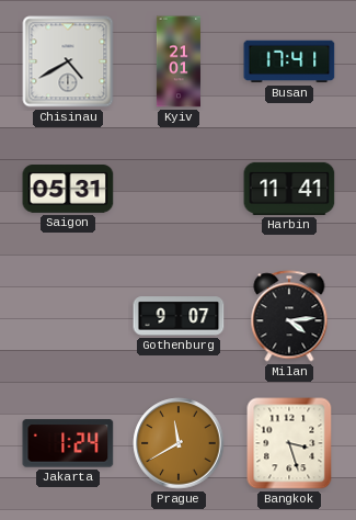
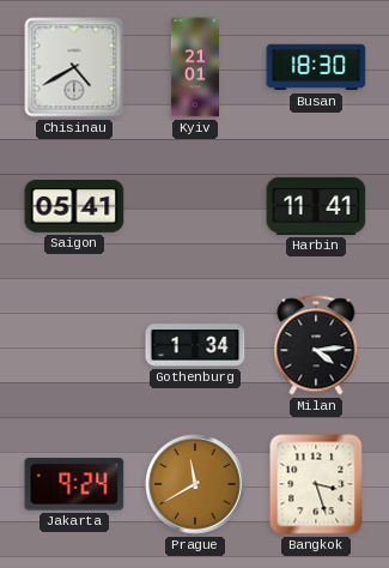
Busan: 17:41 -> 18:30
Saigon: 05:31 -> 05:41
Gothenburg: 9:07 -> 1:34
Jakarta: 1:24 -> 9:24
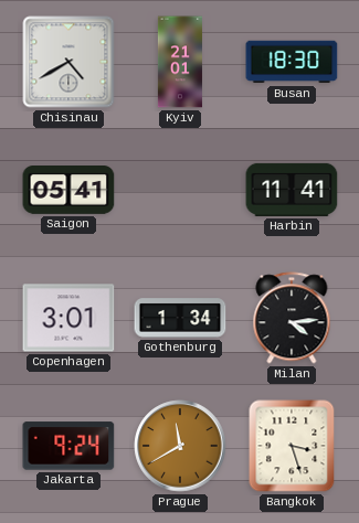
Copenhagen: none -> 3:01
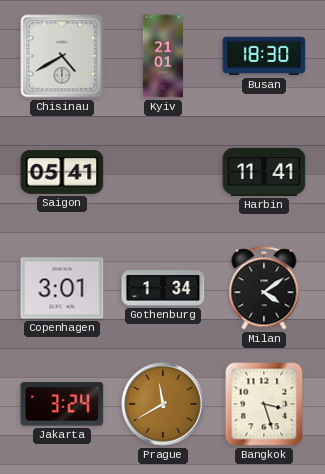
Milan: 4:14 -> 4:09
Jakarta: 9:24 -> 3:24
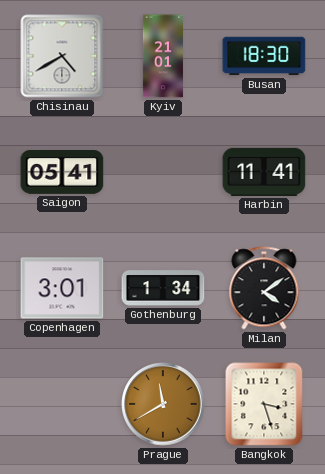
Jakarta: 3:24 -> none
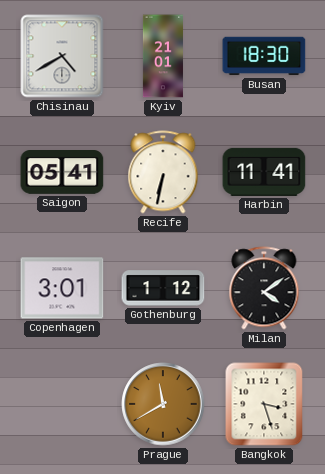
Recife: none -> 6:32
Gothenburg: 1:34 -> 1:12
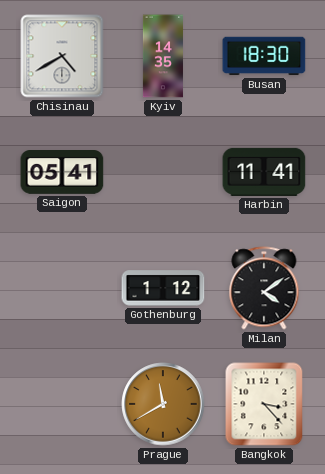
Kyiv: 21:01 -> 14:35
Recife: 6:32 -> none
Copenhagen: 3:01 -> none
Bangkok: 3:27 -> 3:23
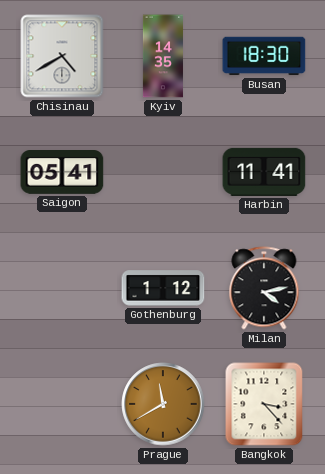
Milan: 4:09 -> 4:13
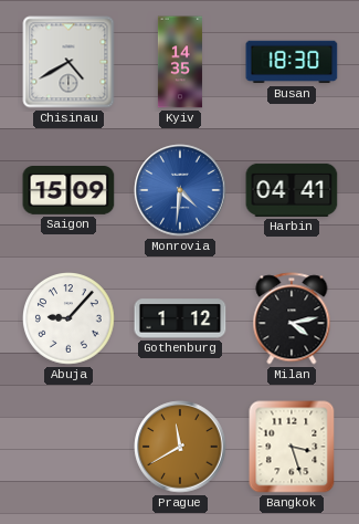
Saigon: 05:41 -> 15:09
Monrovia: none -> 4:31
Harbin: 11:41 -> 04:41
Abuja: none -> 9:07
Bangkok: 3:23 -> 3:27
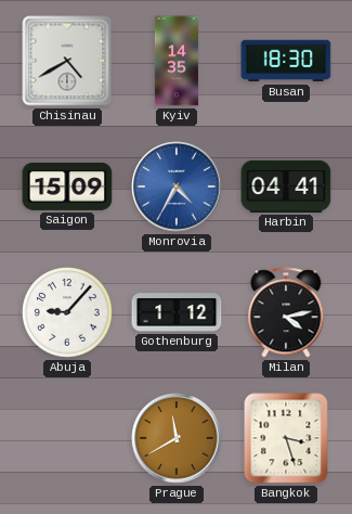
Monrovia: 4:31 -> 4:35
